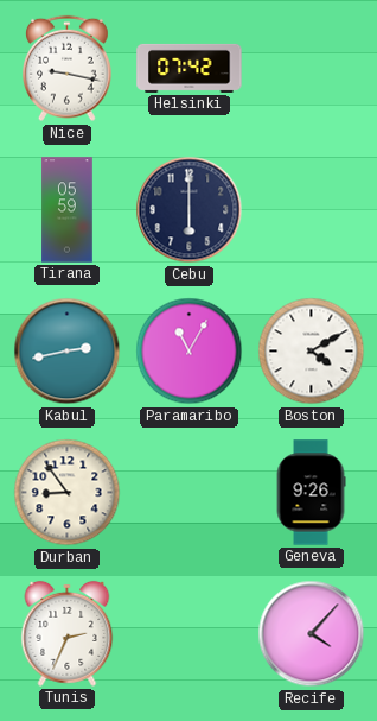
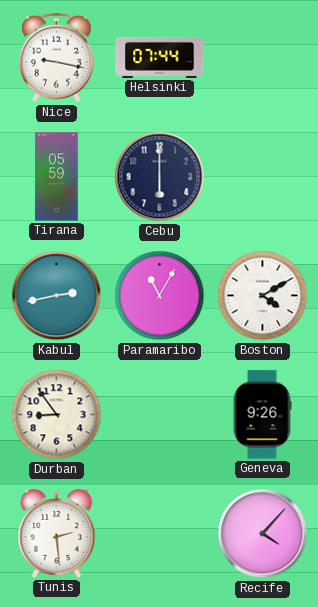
Helsinki: 07:42 -> 07:44
Tunis: 2:34 -> 2:29
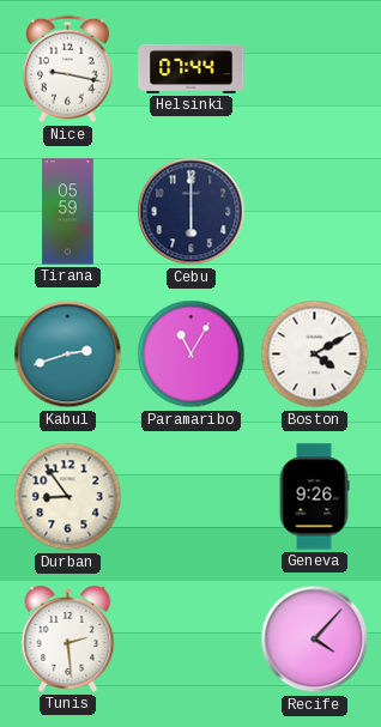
Kabul: 2:43 -> 2:42
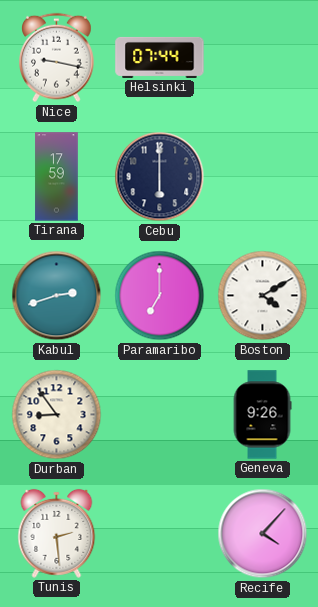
Tirana: 05:59 -> 17:59
Paramaribo: 11:05 -> 7:00
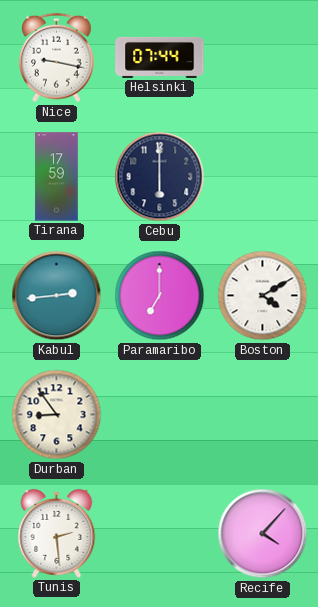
Kabul: 2:42 -> 2:44
Geneva: 9:26 -> none
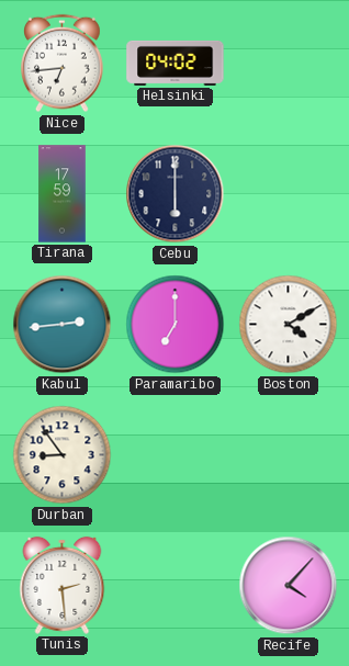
Nice: 9:17 -> 6:44
Helsinki: 07:44 -> 04:02
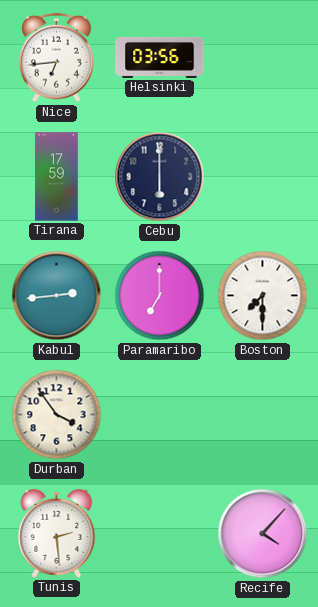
Helsinki: 04:02 -> 03:56
Boston: 4:10 -> 7:30
Durban: 8:54 -> 3:54
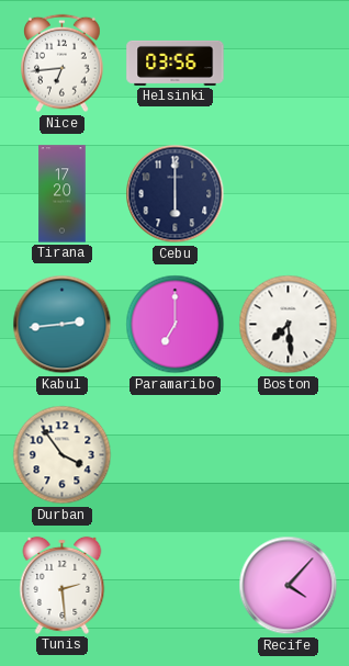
Tirana: 17:59 -> 17:20
Boston: 7:30 -> 7:29
